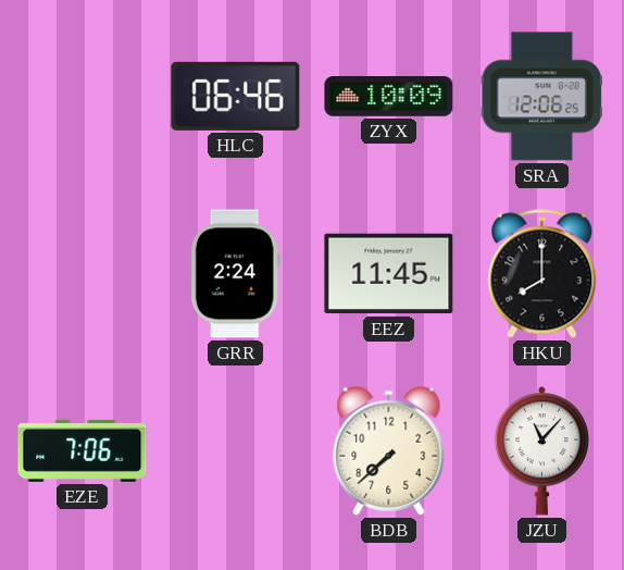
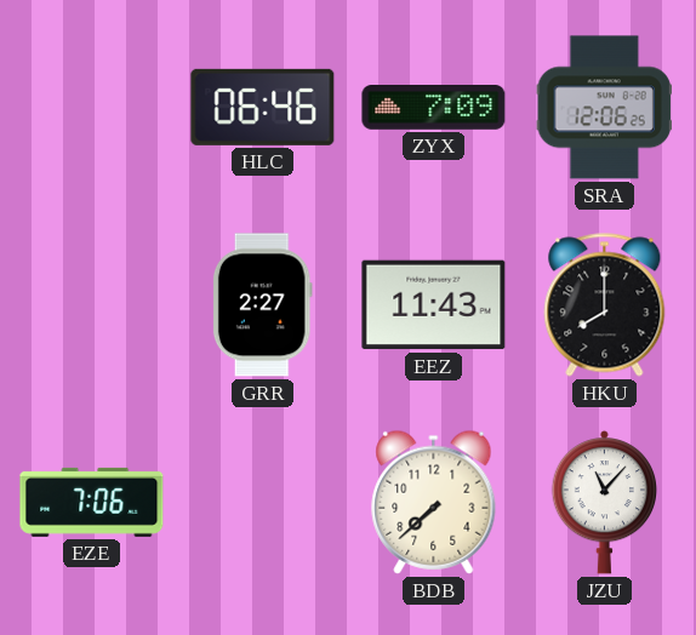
ZYX: 10:09 -> 7:09
GRR: 2:24 -> 2:27
EEZ: 11:45 -> 11:43
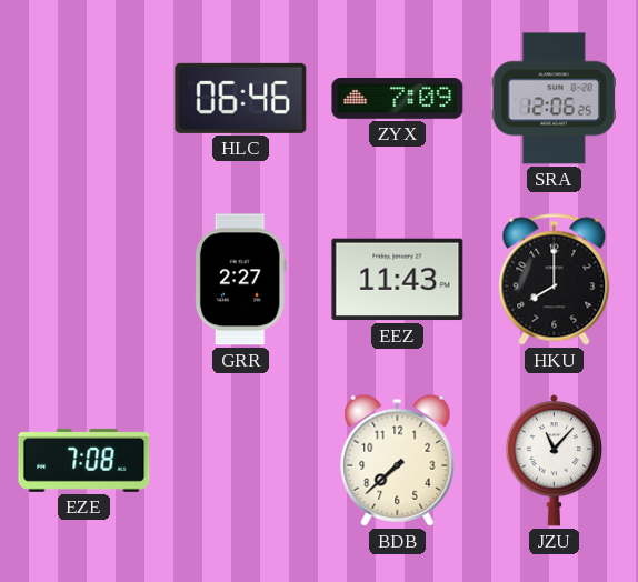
EZE: 7:06 -> 7:08
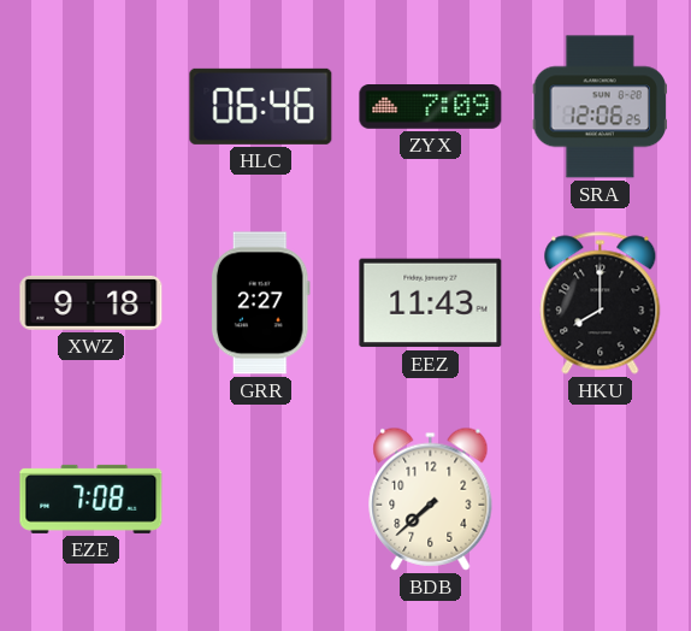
XWZ: none -> 9:18
JZU: 11:07 -> none
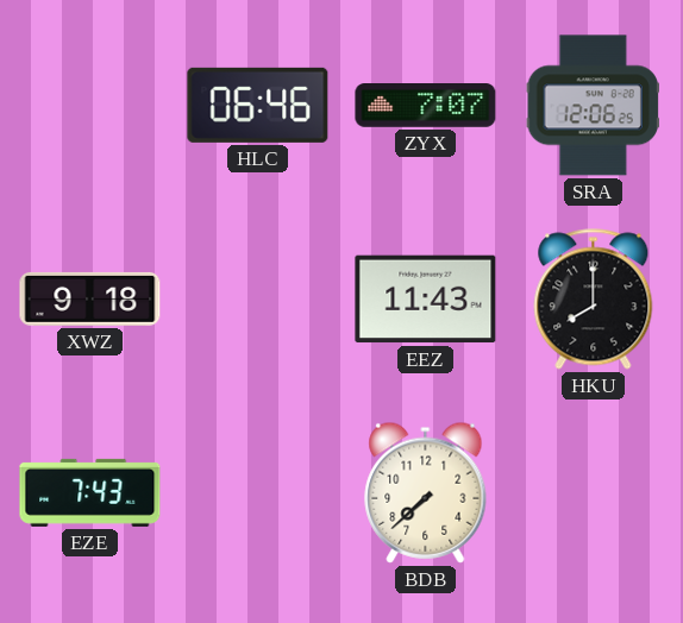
ZYX: 7:09 -> 7:07
GRR: 2:27 -> none
EZE: 7:08 -> 7:43
